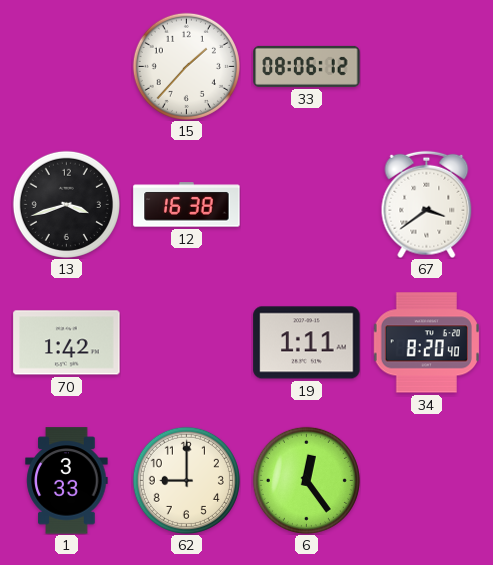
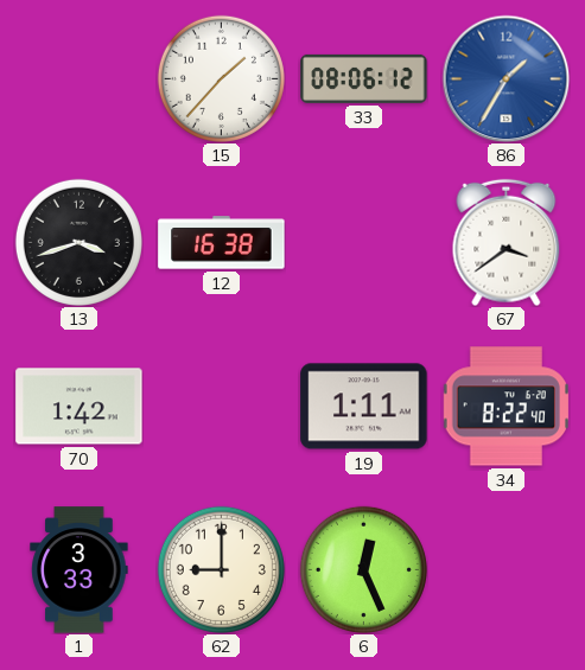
86: none -> 1:35
34: 8:20 -> 8:22
6: 12:24 -> 12:26
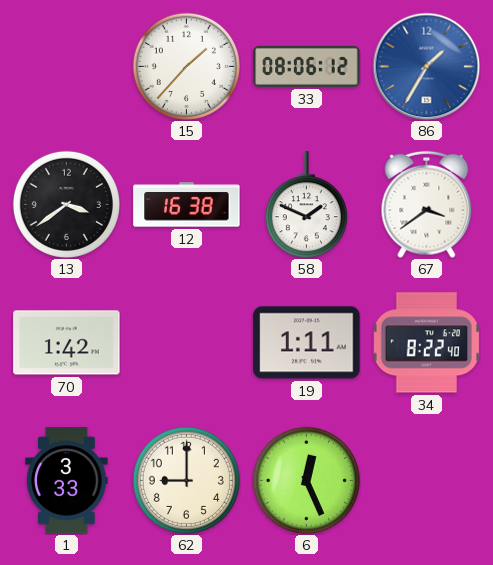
13: 3:42 -> 3:39
58: none -> 1:49
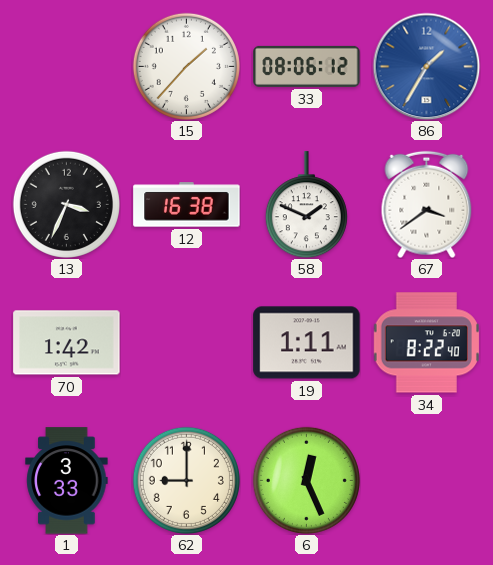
13: 3:39 -> 3:34
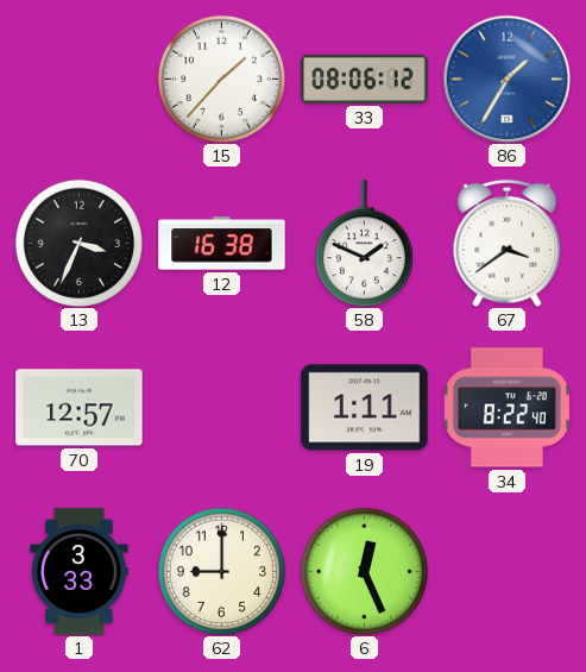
70: 1:42 -> 12:57
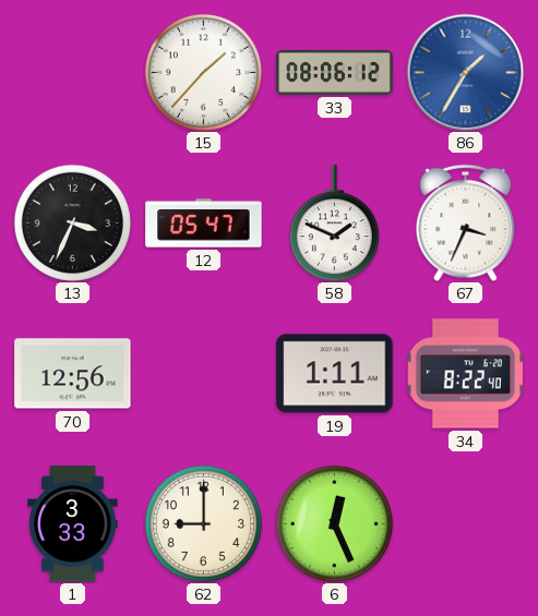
12: 16:38 -> 05:47
67: 3:39 -> 3:34
70: 12:57 -> 12:56
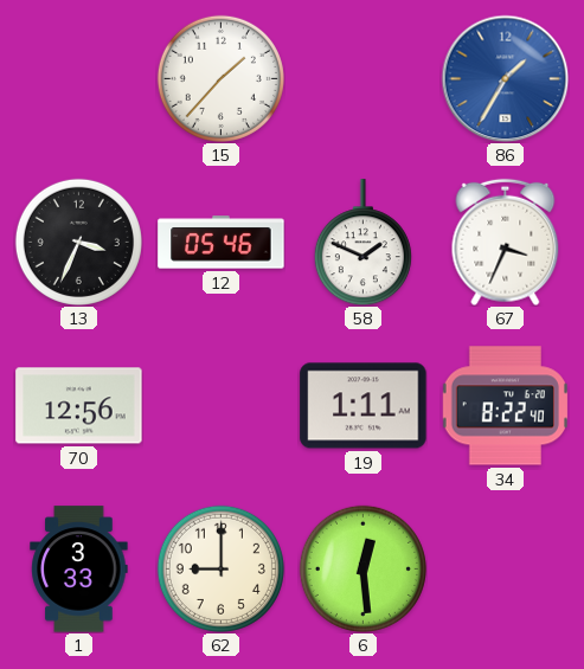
33: 08:06 -> none
12: 05:47 -> 05:46
6: 12:26 -> 12:29
